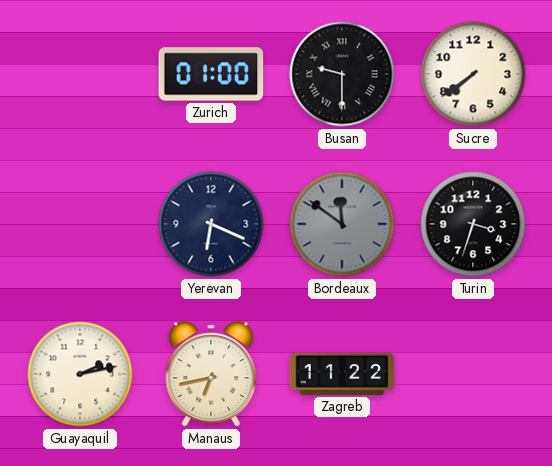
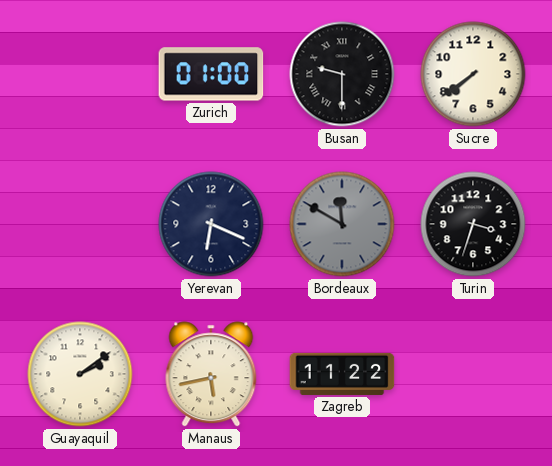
Bordeaux: 11:51 -> 11:50
Guayaquil: 2:13 -> 2:09
Manaus: 6:43 -> 5:43
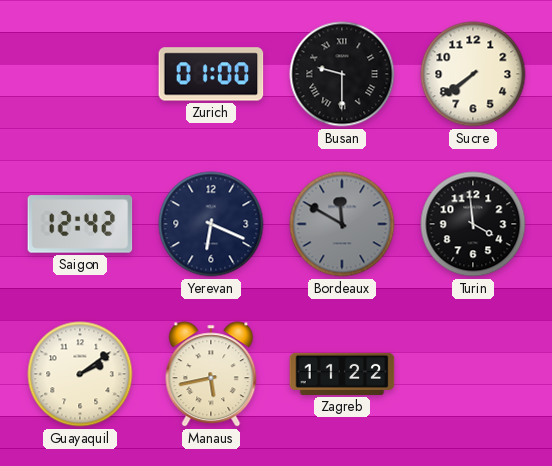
Saigon: none -> 12:42
Turin: 3:33 -> 3:59
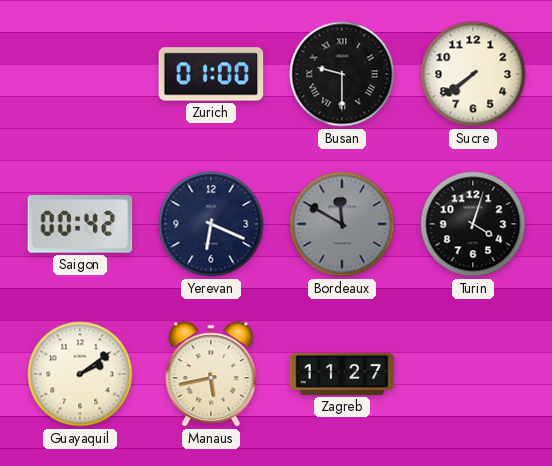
Saigon: 12:42 -> 00:42
Turin: 3:59 -> 4:03
Zagreb: 11:22 -> 11:27
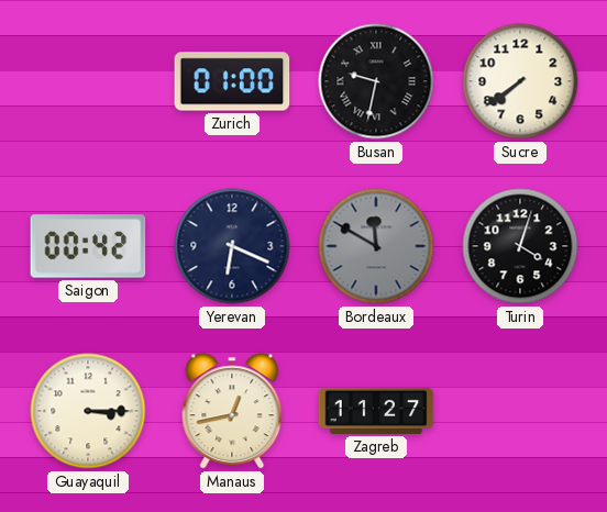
Busan: 9:30 -> 9:32
Guayaquil: 2:09 -> 3:15
Manaus: 5:43 -> 12:43
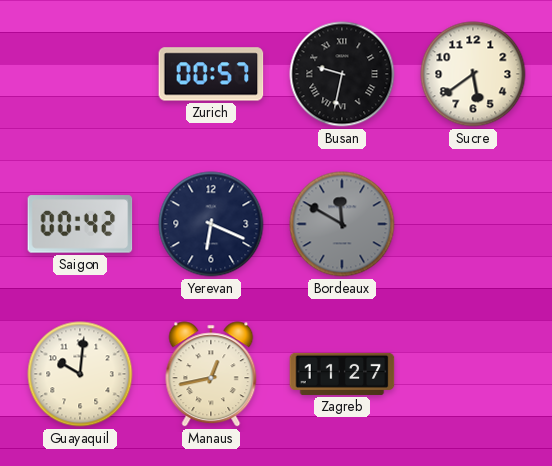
Zurich: 01:00 -> 00:57
Sucre: 7:39 -> 5:39
Turin: 4:03 -> none
Guayaquil: 3:15 -> 10:01
